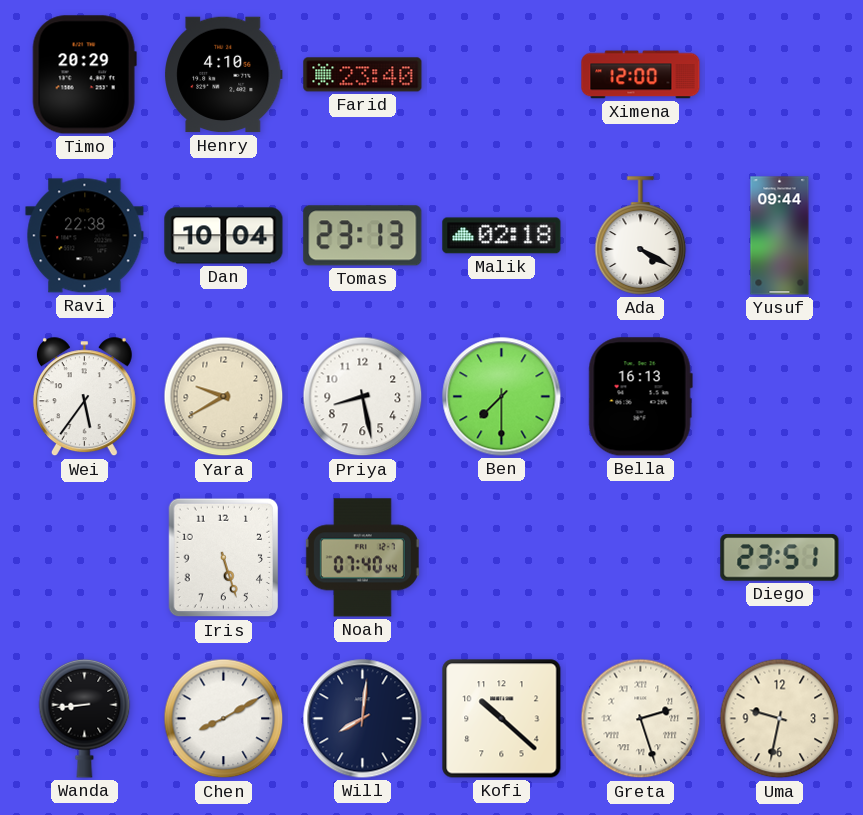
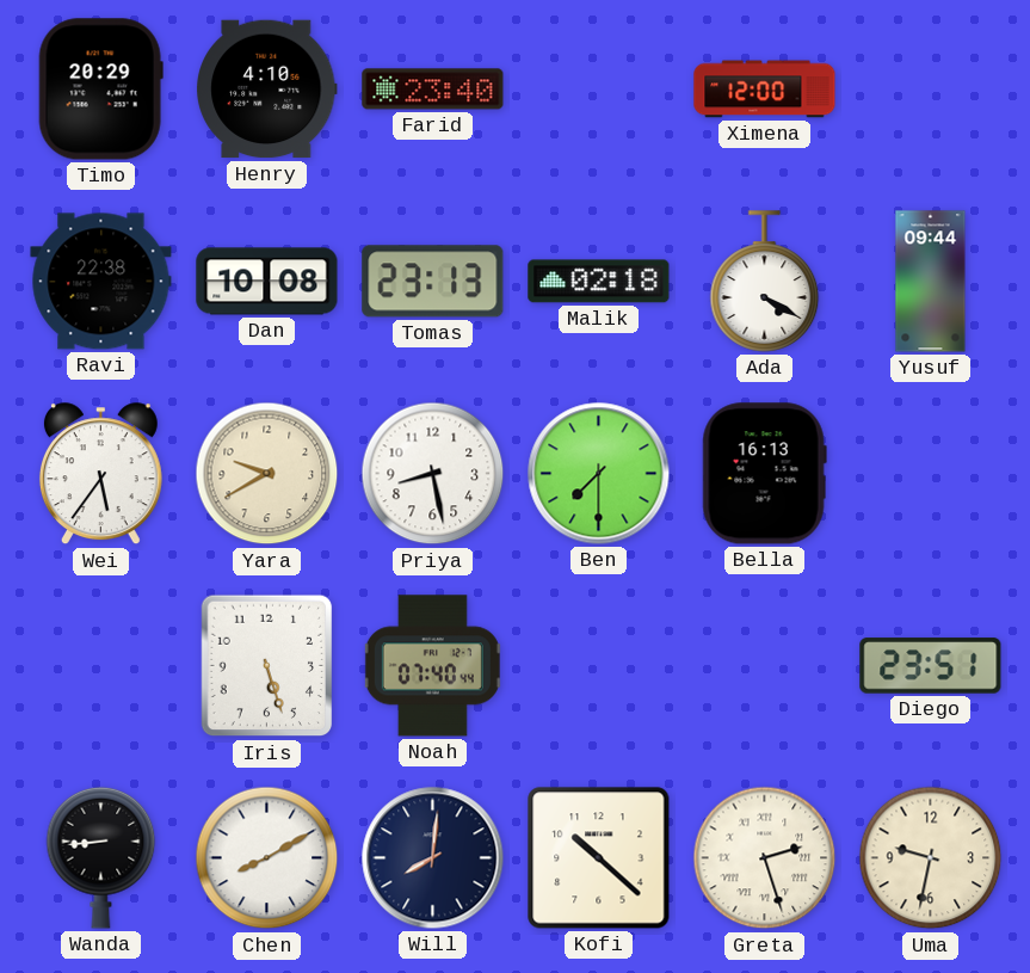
Dan: 10:04 -> 10:08
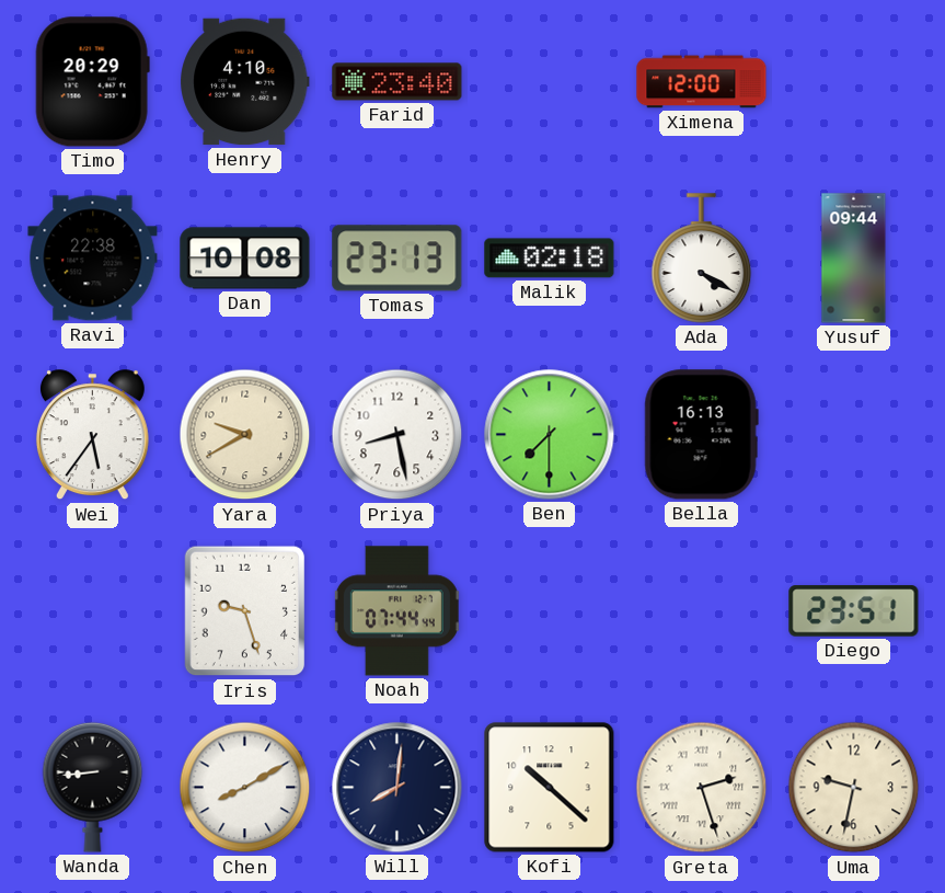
Iris: 5:27 -> 9:27
Noah: 07:40 -> 07:44
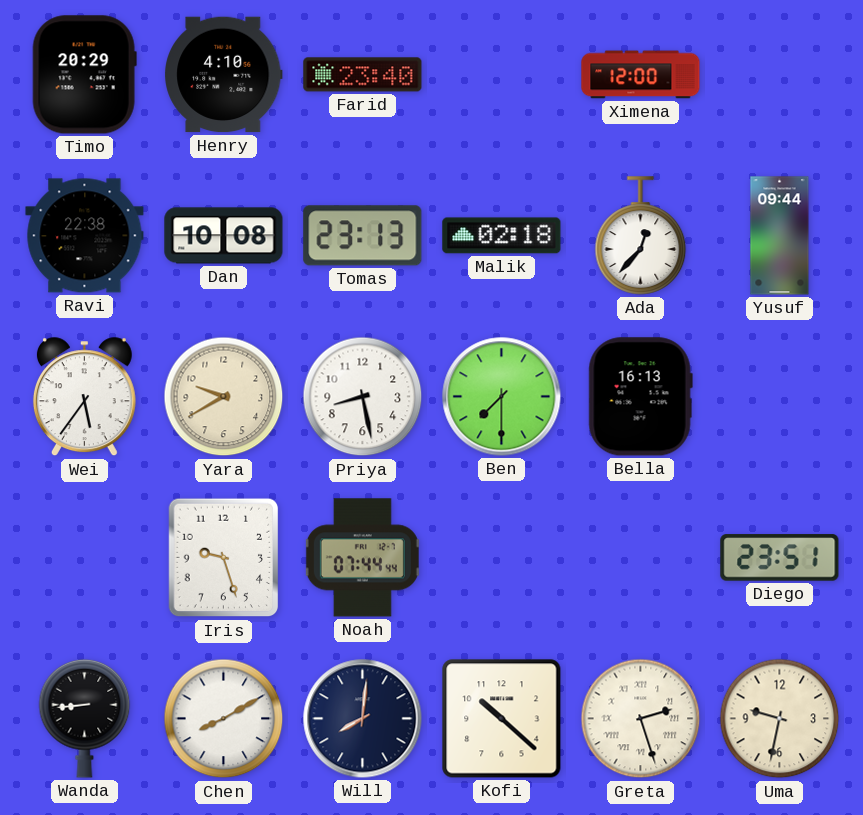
Ada: 4:20 -> 12:37
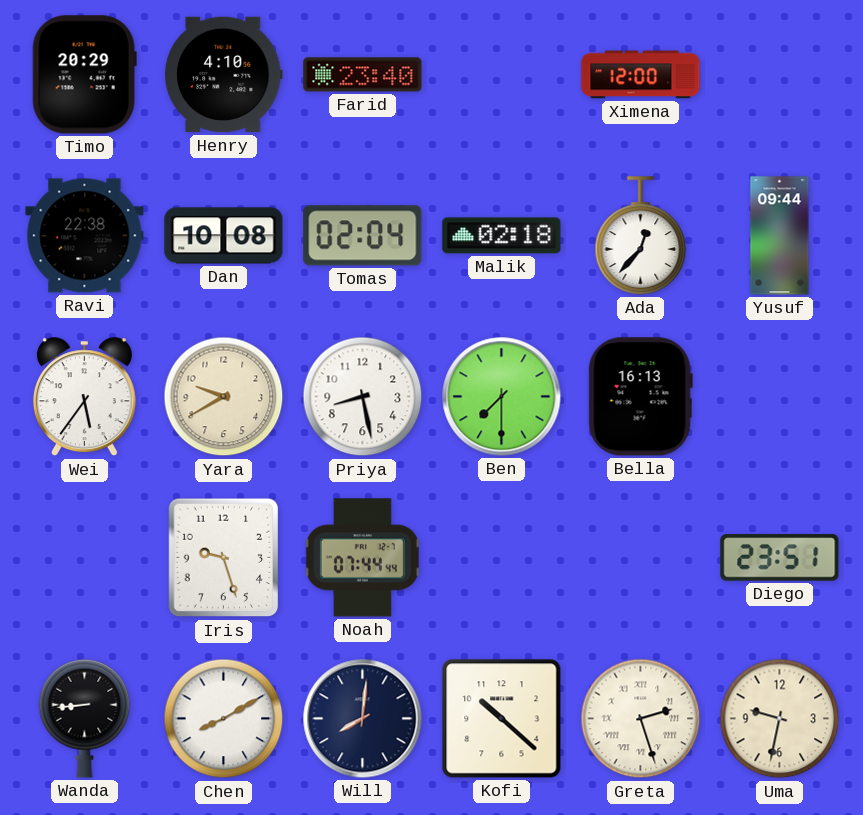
Tomas: 23:13 -> 02:04
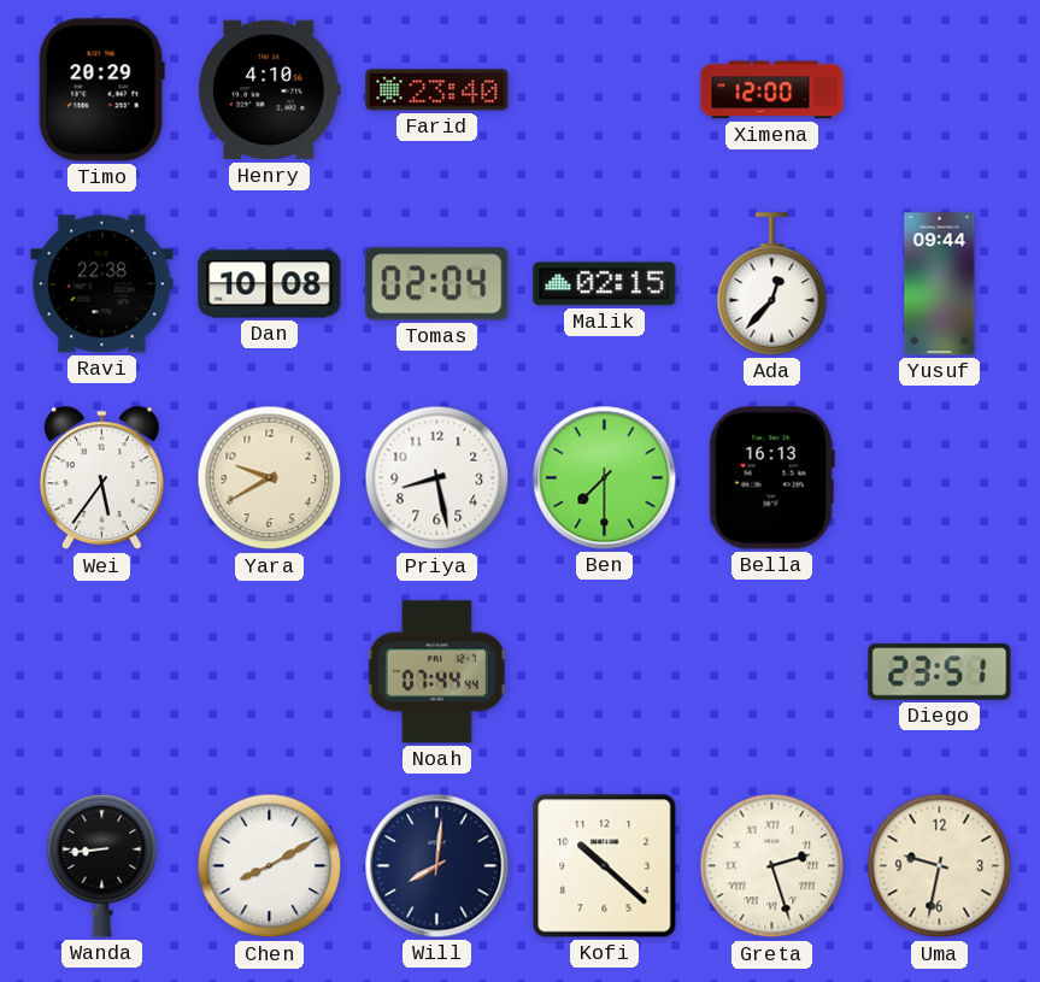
Malik: 02:18 -> 02:15
Iris: 9:27 -> none
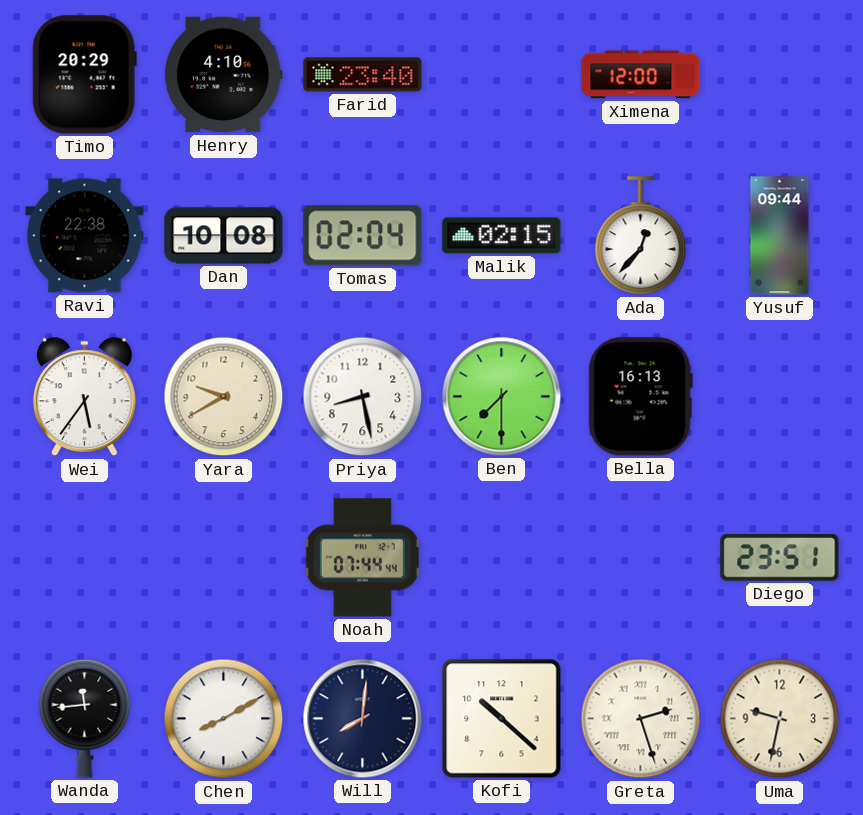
Wanda: 8:44 -> 11:44
